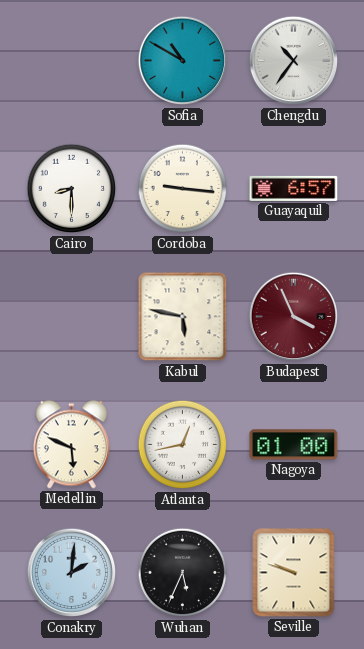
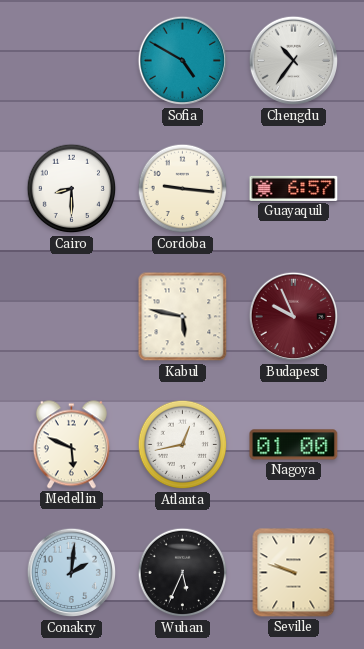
Sofia: 10:50 -> 4:50
Budapest: 3:56 -> 9:56
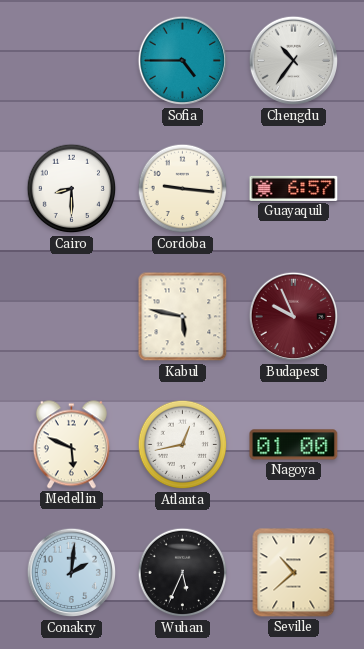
Sofia: 4:50 -> 4:45
Seville: 9:48 -> 10:38
